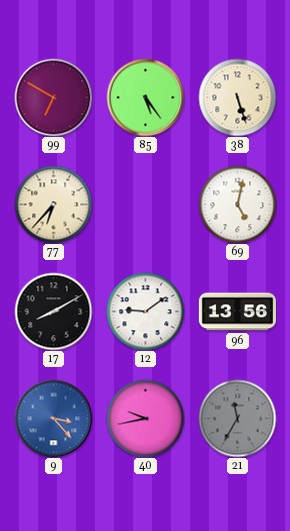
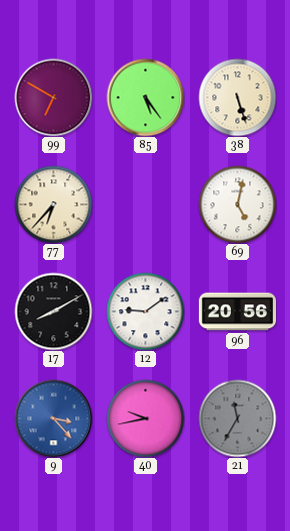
96: 13:56 -> 20:56
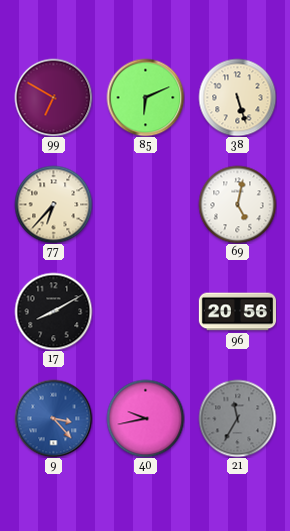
85: 5:24 -> 6:11
12: 9:09 -> none
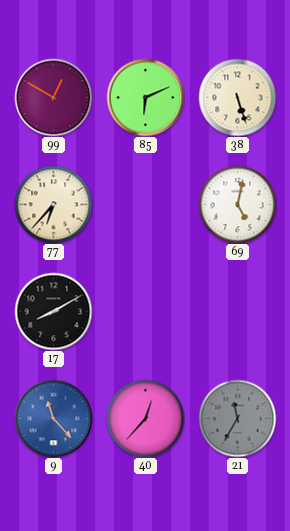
99: 6:50 -> 12:50
96: 20:56 -> none
9: 3:23 -> 11:23
40: 9:43 -> 12:37
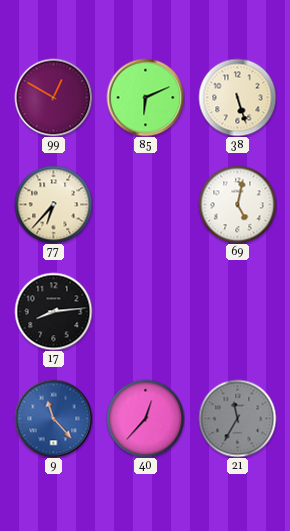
17: 8:10 -> 8:14
